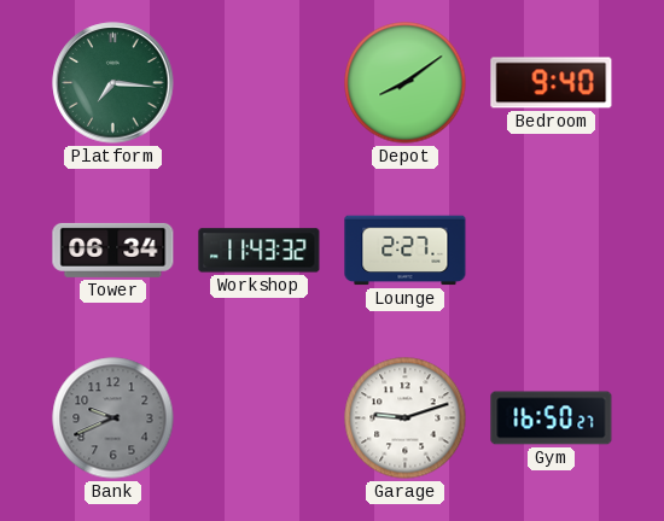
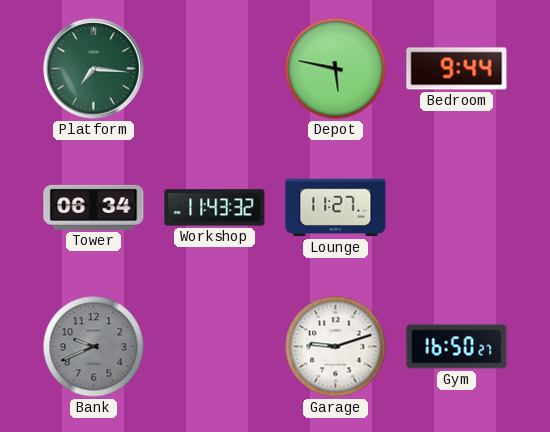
Depot: 8:09 -> 5:47
Bedroom: 9:40 -> 9:44
Lounge: 2:27 -> 11:27
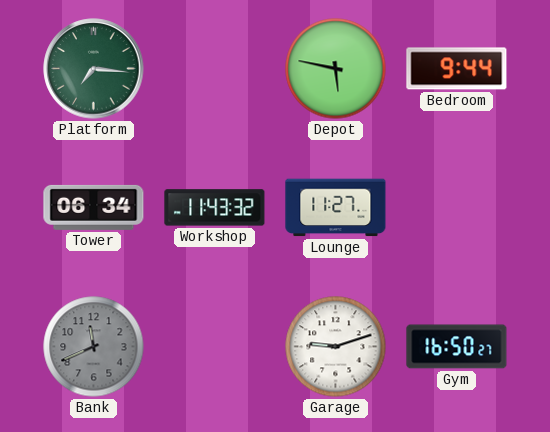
Bank: 9:41 -> 11:41
